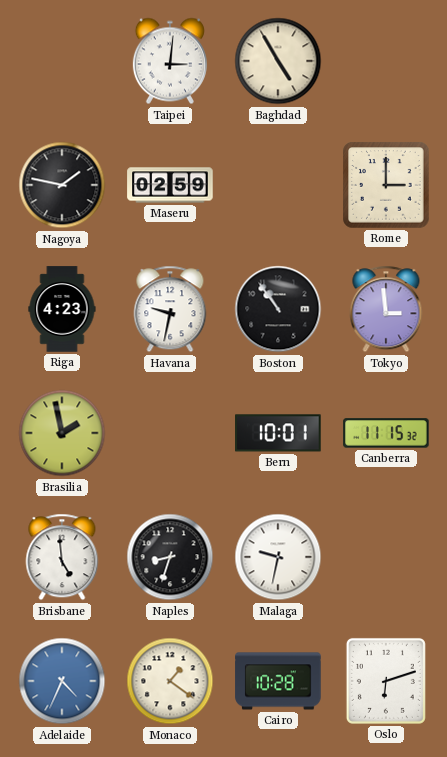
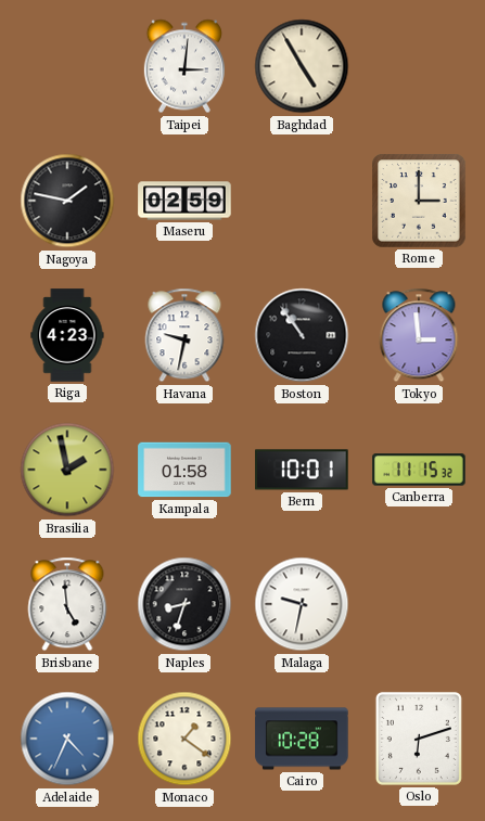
Kampala: none -> 01:58
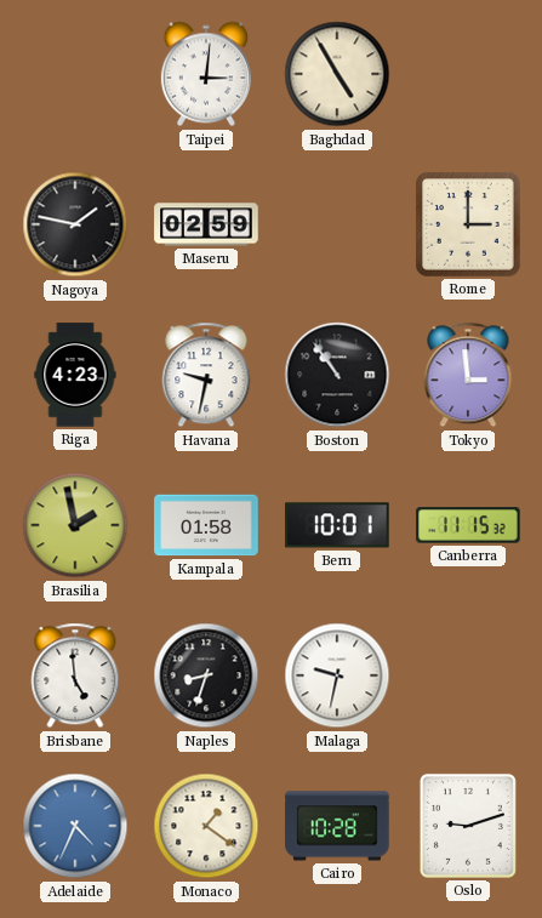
Oslo: 6:12 -> 9:12
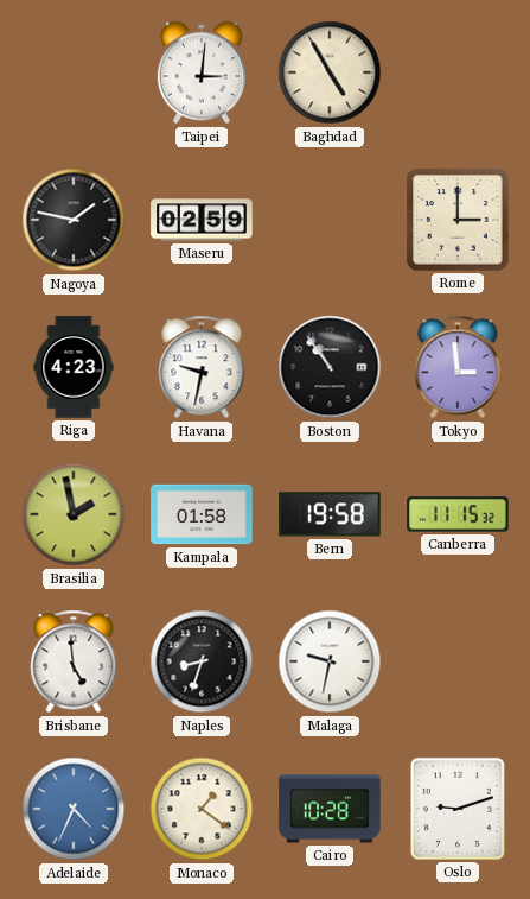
Bern: 10:01 -> 19:58
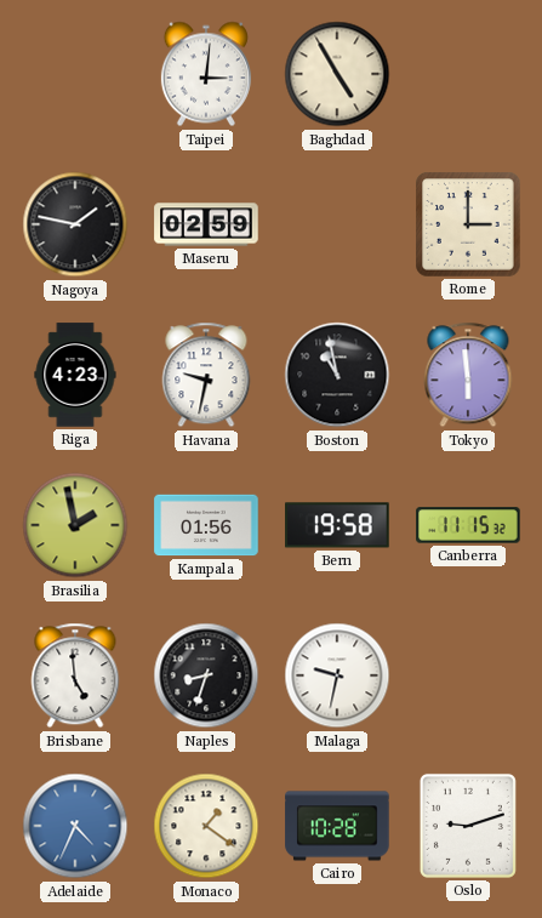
Boston: 10:54 -> 10:58
Tokyo: 2:59 -> 5:59
Kampala: 01:58 -> 01:56
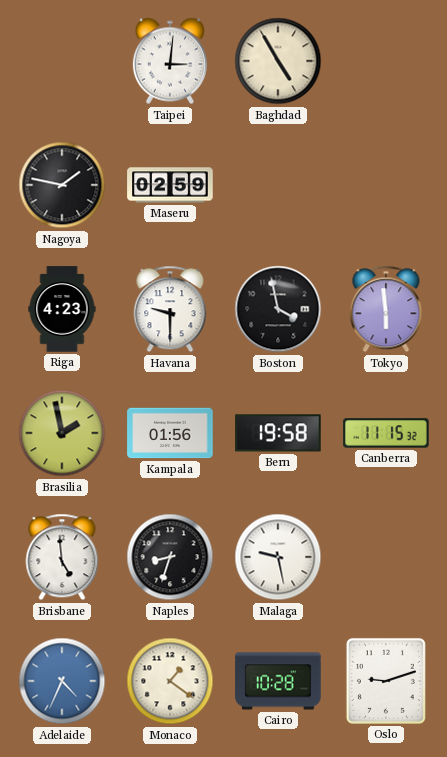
Rome: 3:00 -> none
Havana: 9:32 -> 9:30
Boston: 10:58 -> 3:58
Malaga: 9:32 -> 9:28
